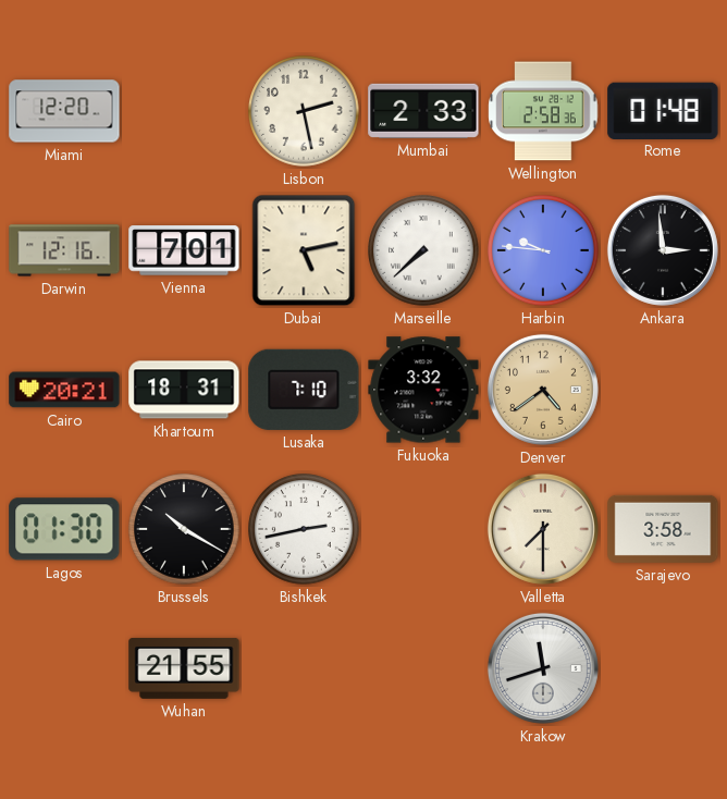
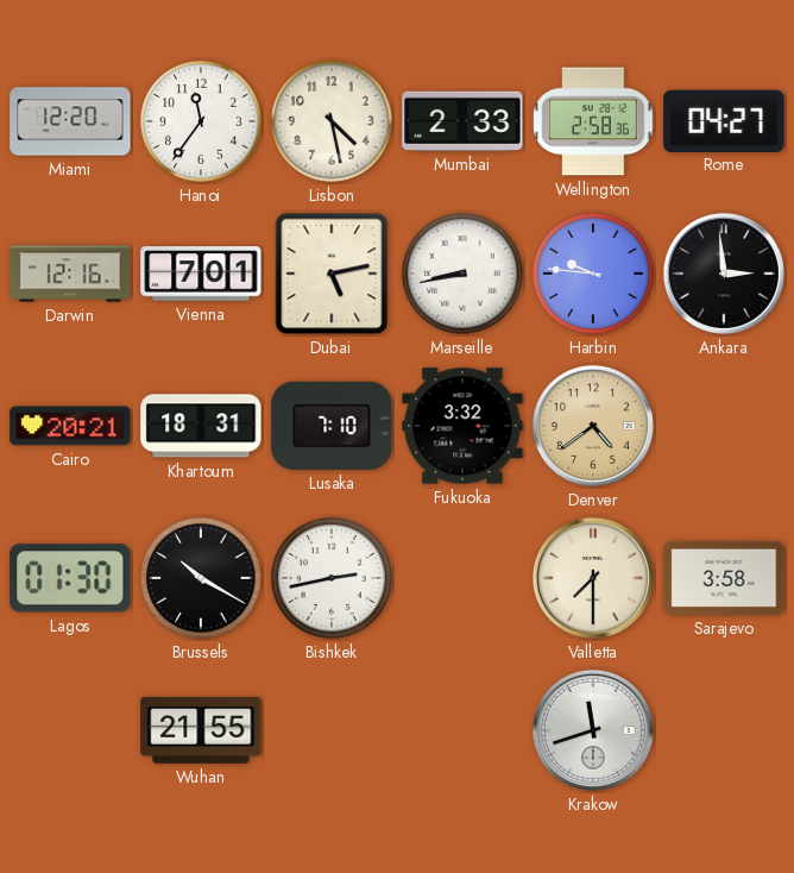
Hanoi: none -> 11:36
Lisbon: 2:28 -> 4:28
Rome: 01:48 -> 04:27
Marseille: 7:38 -> 8:43
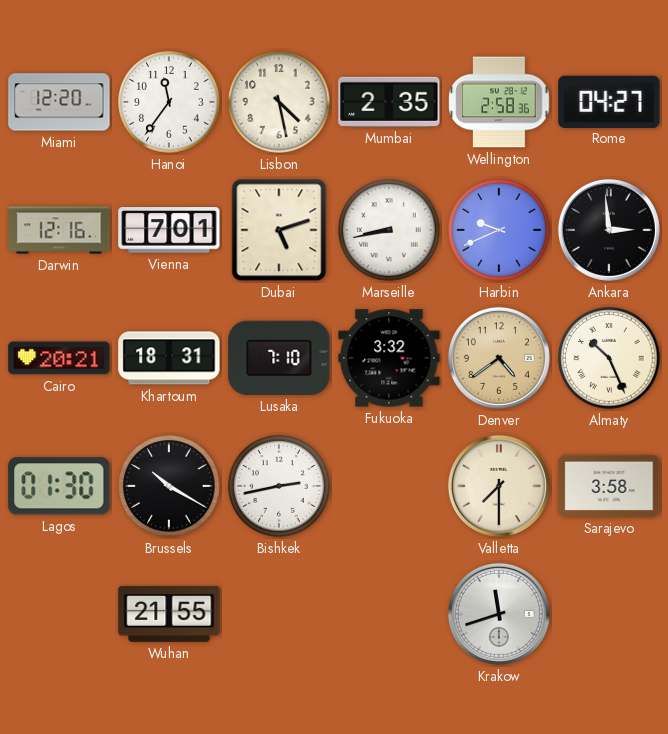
Mumbai: 2:33 -> 2:35
Dubai: 5:13 -> 5:12
Harbin: 9:46 -> 9:41
Almaty: none -> 10:26
